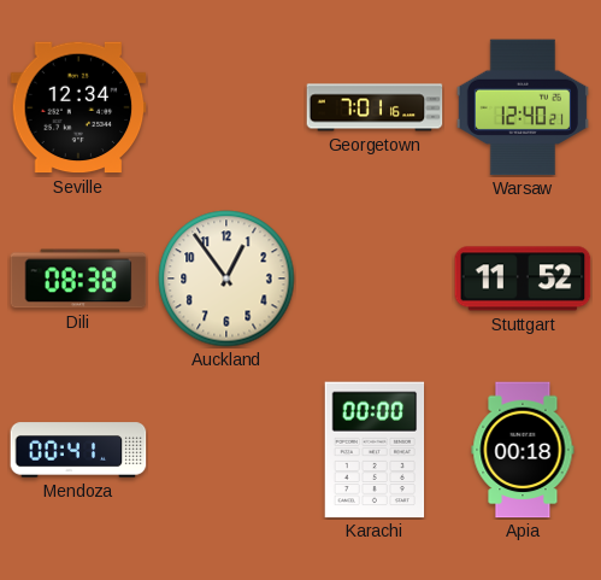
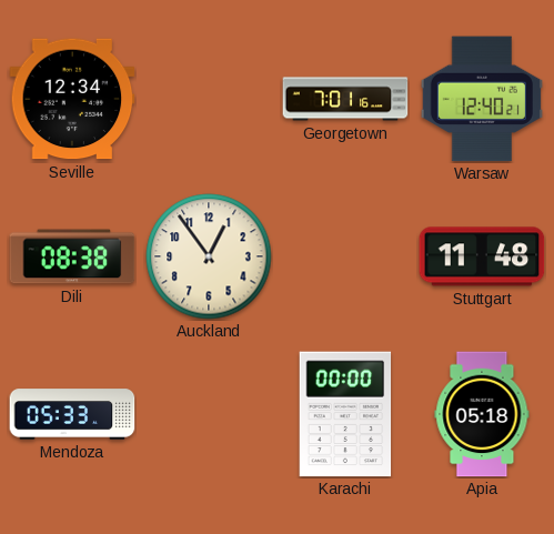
Stuttgart: 11:52 -> 11:48
Mendoza: 00:41 -> 05:33
Apia: 00:18 -> 05:18
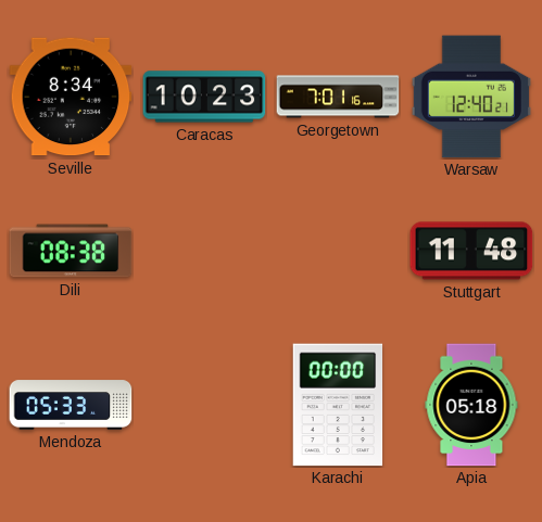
Seville: 12:34 -> 8:34
Caracas: none -> 10:23
Auckland: 12:54 -> none
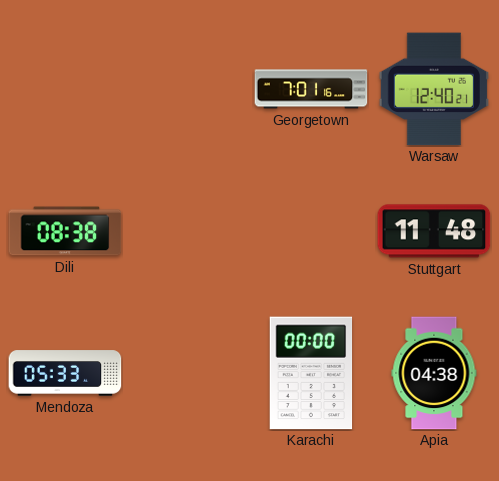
Seville: 8:34 -> none
Caracas: 10:23 -> none
Apia: 05:18 -> 04:38
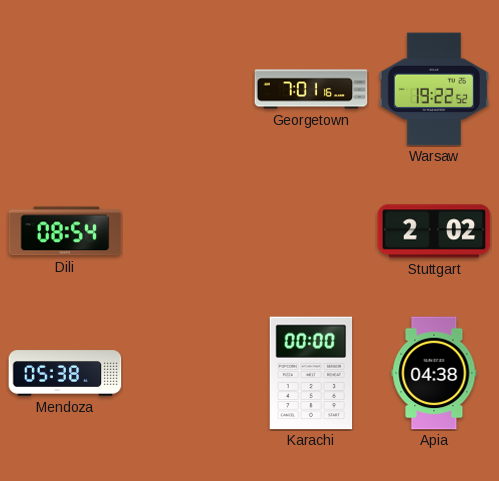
Warsaw: 12:40 -> 19:22
Dili: 08:38 -> 08:54
Stuttgart: 11:48 -> 2:02
Mendoza: 05:33 -> 05:38
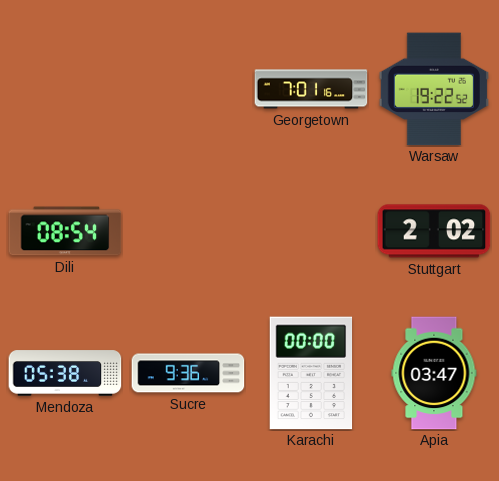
Sucre: none -> 9:36
Apia: 04:38 -> 03:47
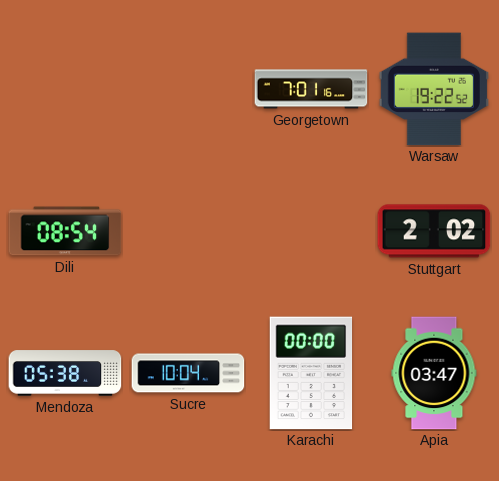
Sucre: 9:36 -> 10:04
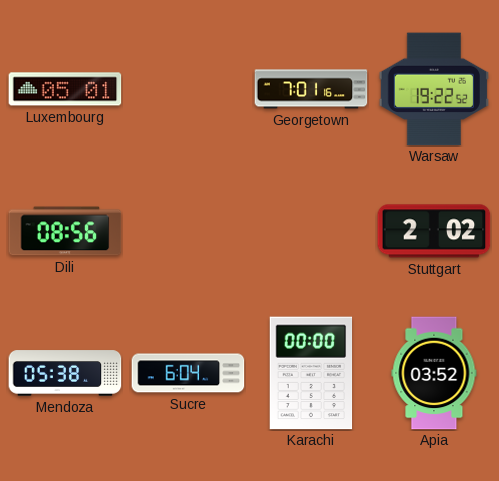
Luxembourg: none -> 05:01
Dili: 08:54 -> 08:56
Sucre: 10:04 -> 6:04
Apia: 03:47 -> 03:52
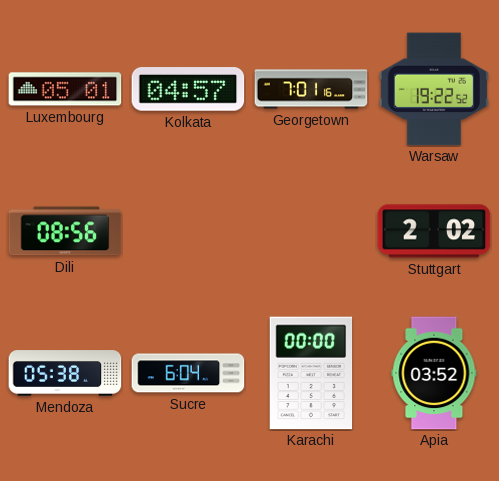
Kolkata: none -> 04:57
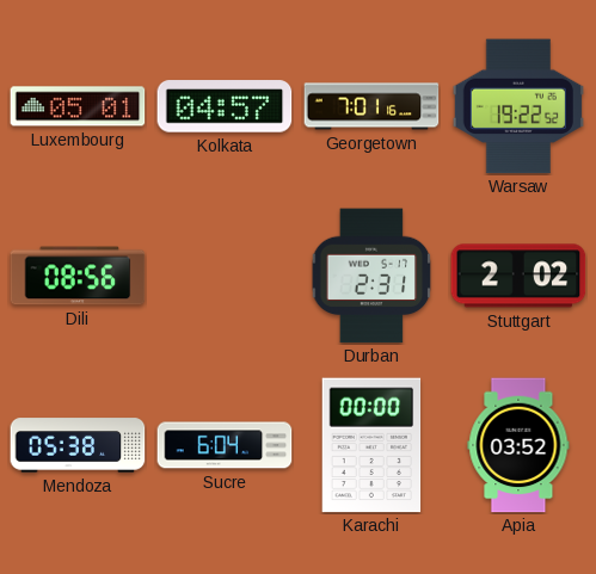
Durban: none -> 2:31
